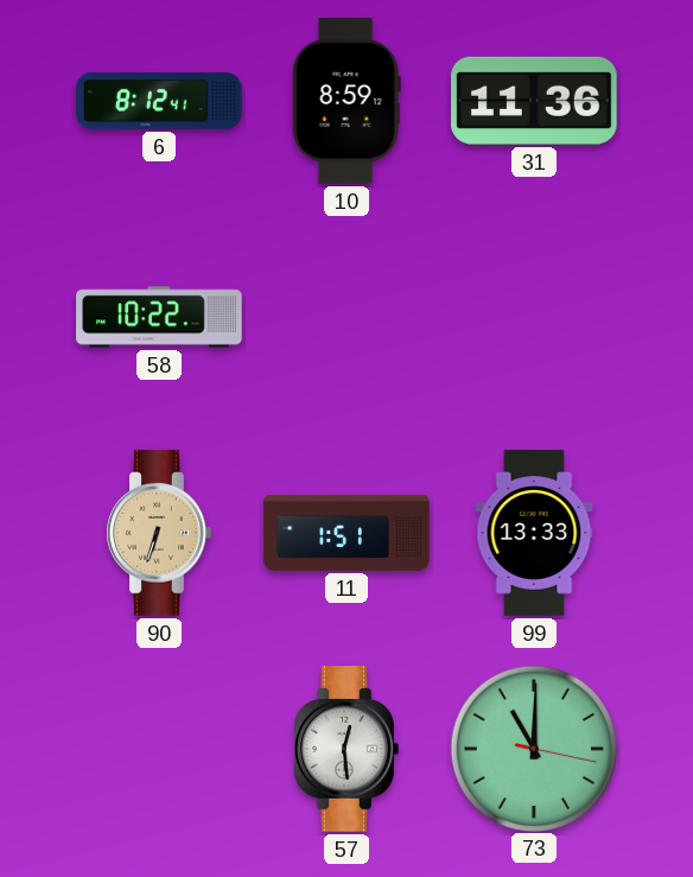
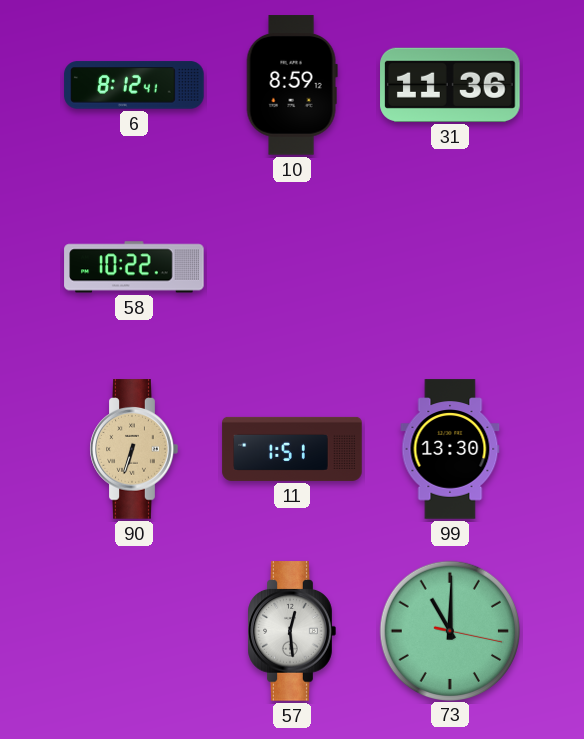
99: 13:33 -> 13:30
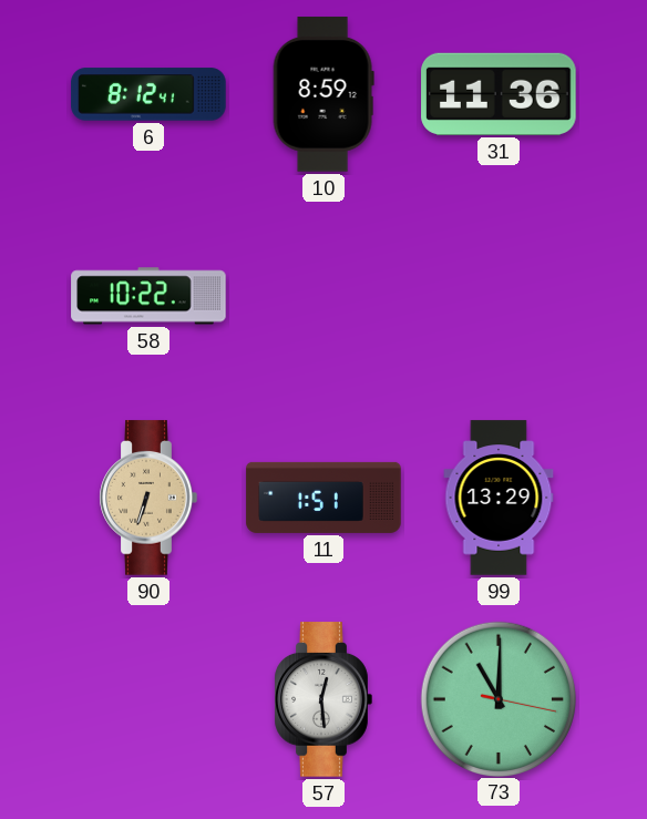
99: 13:30 -> 13:29
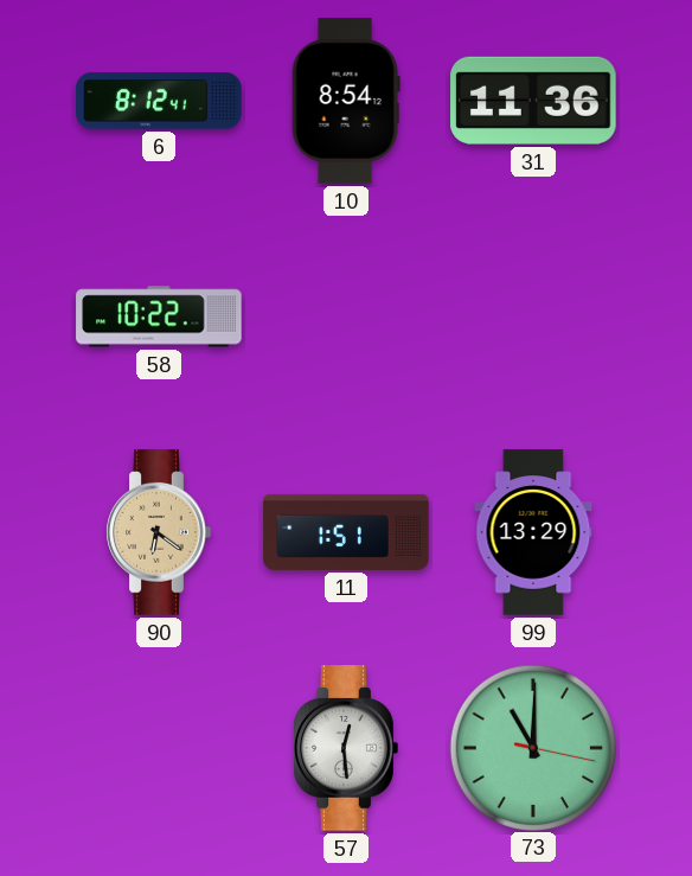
10: 8:59 -> 8:54
90: 6:33 -> 6:21
